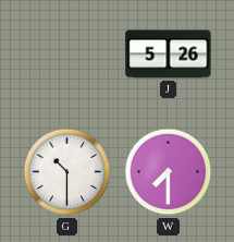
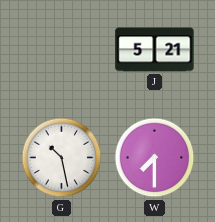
J: 5:26 -> 5:21
G: 10:30 -> 10:28
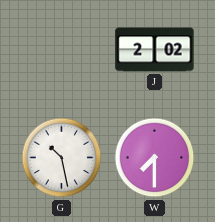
J: 5:21 -> 2:02
